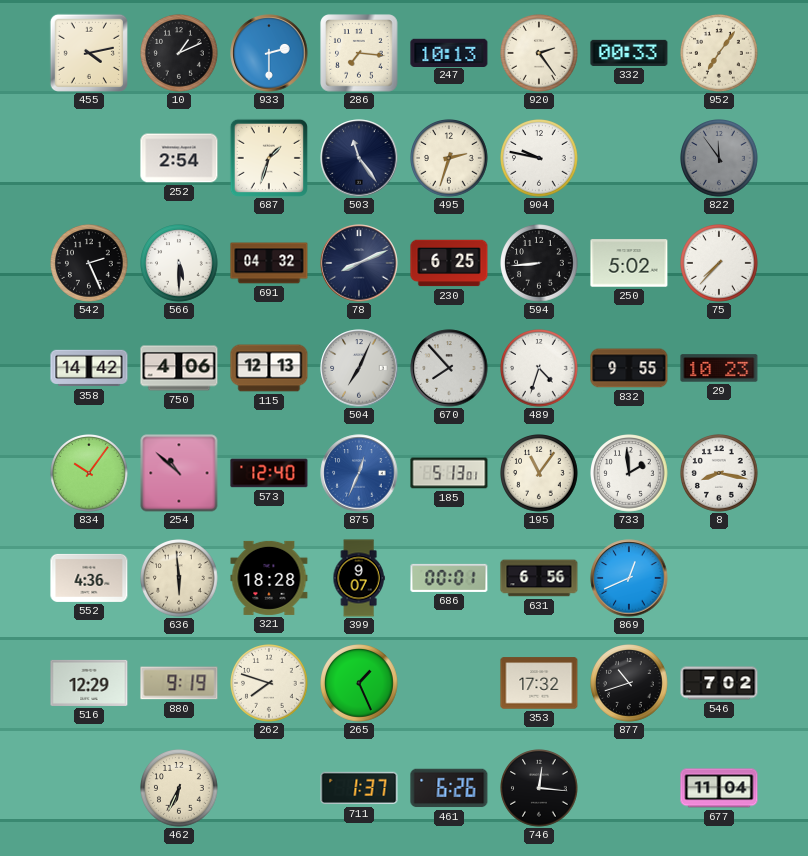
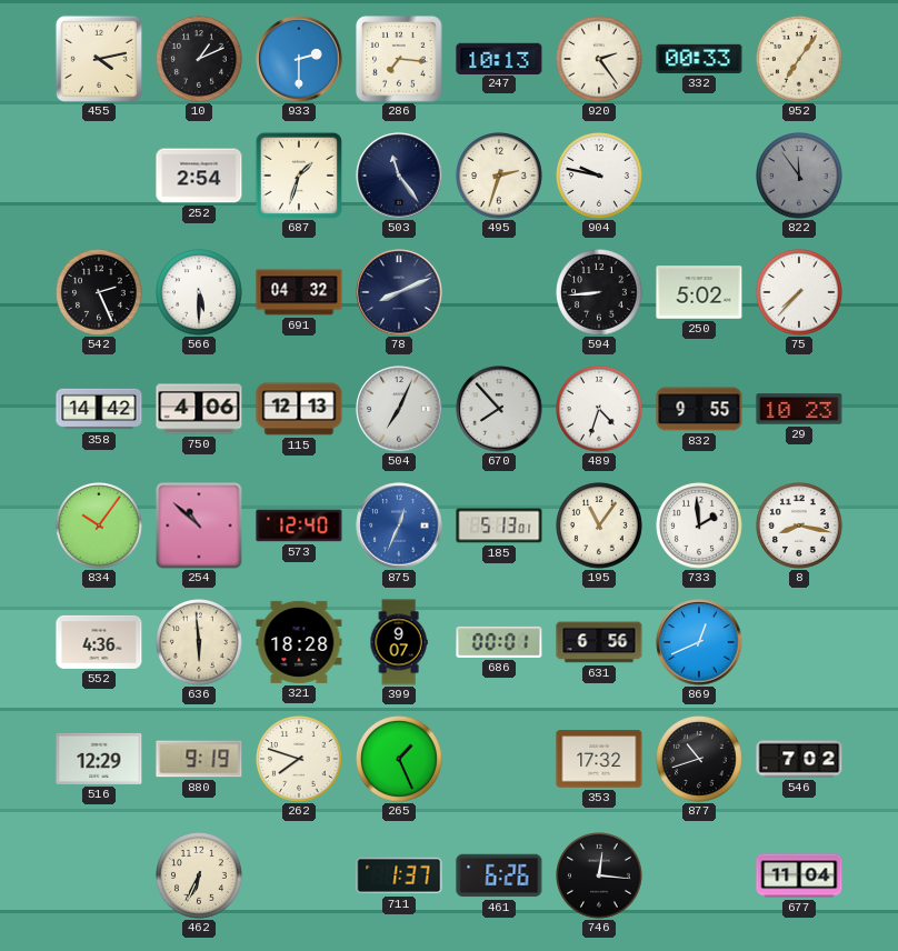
230: 6:25 -> none
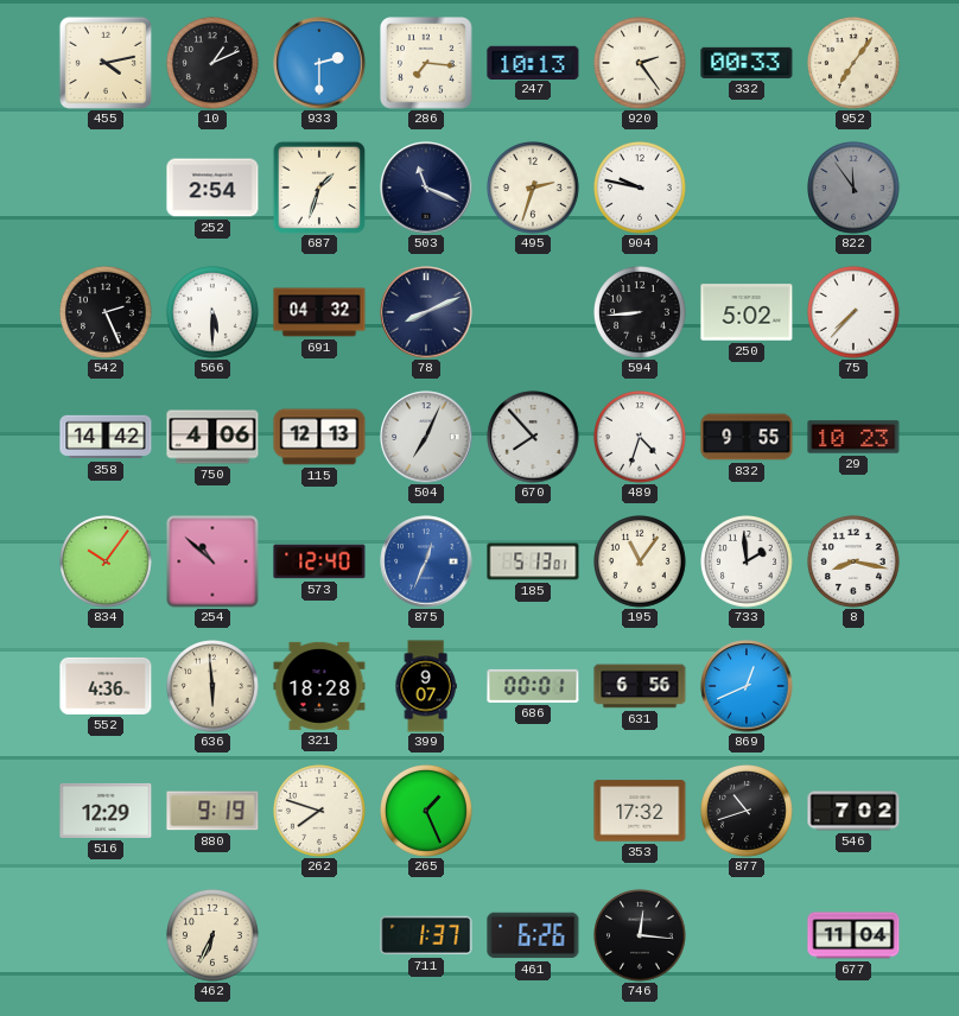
503: 11:24 -> 11:19
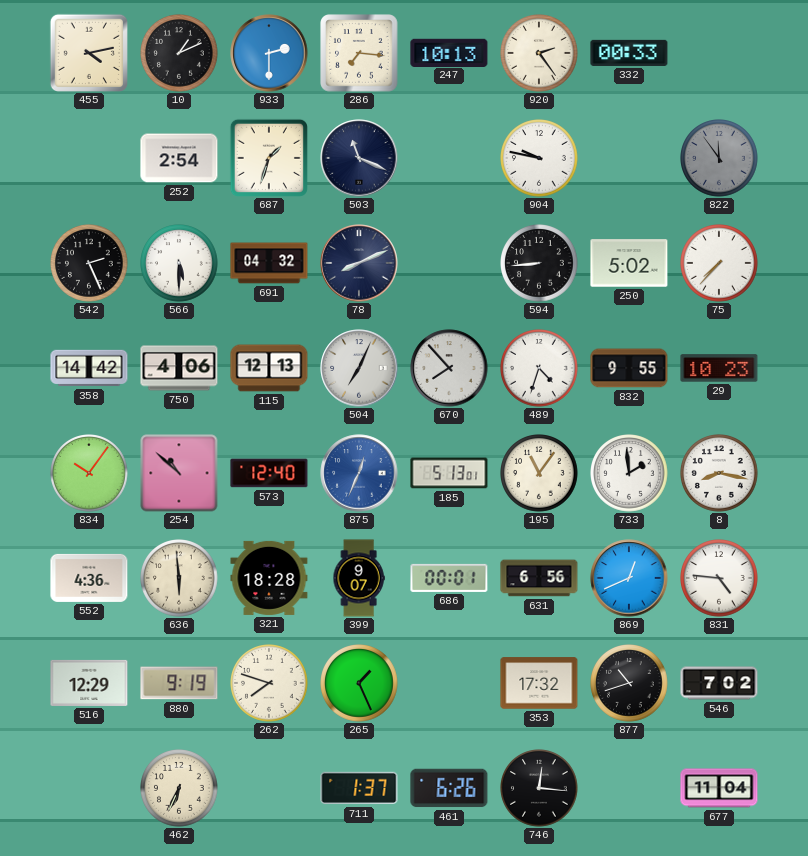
952: 7:06 -> none
495: 2:33 -> none
831: none -> 4:46
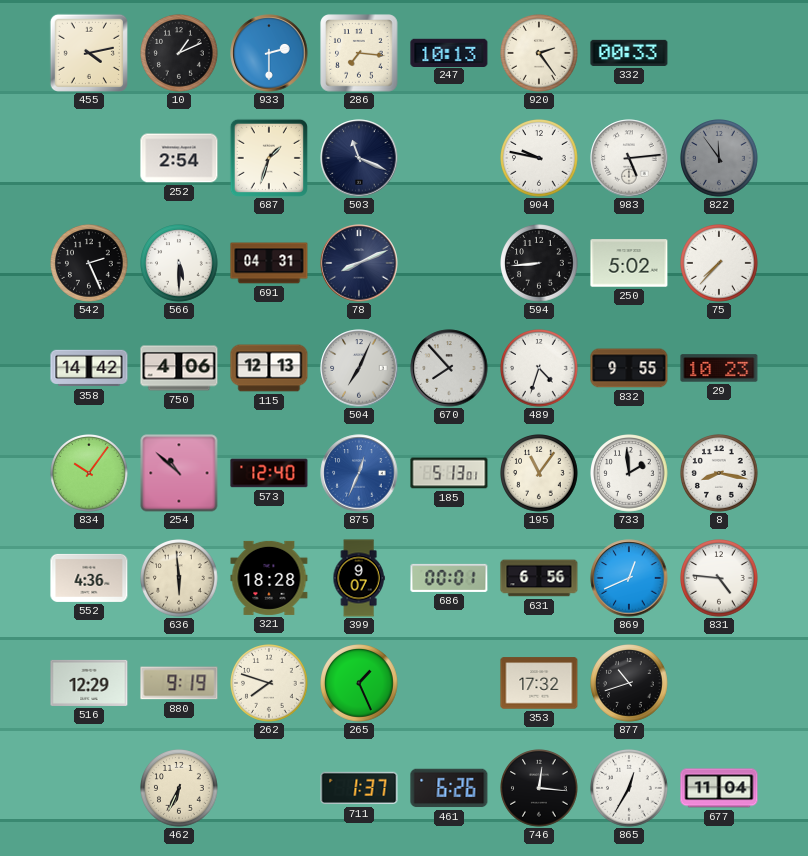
983: none -> 5:14
691: 04:32 -> 04:31
546: 7:02 -> none
865: none -> 12:35
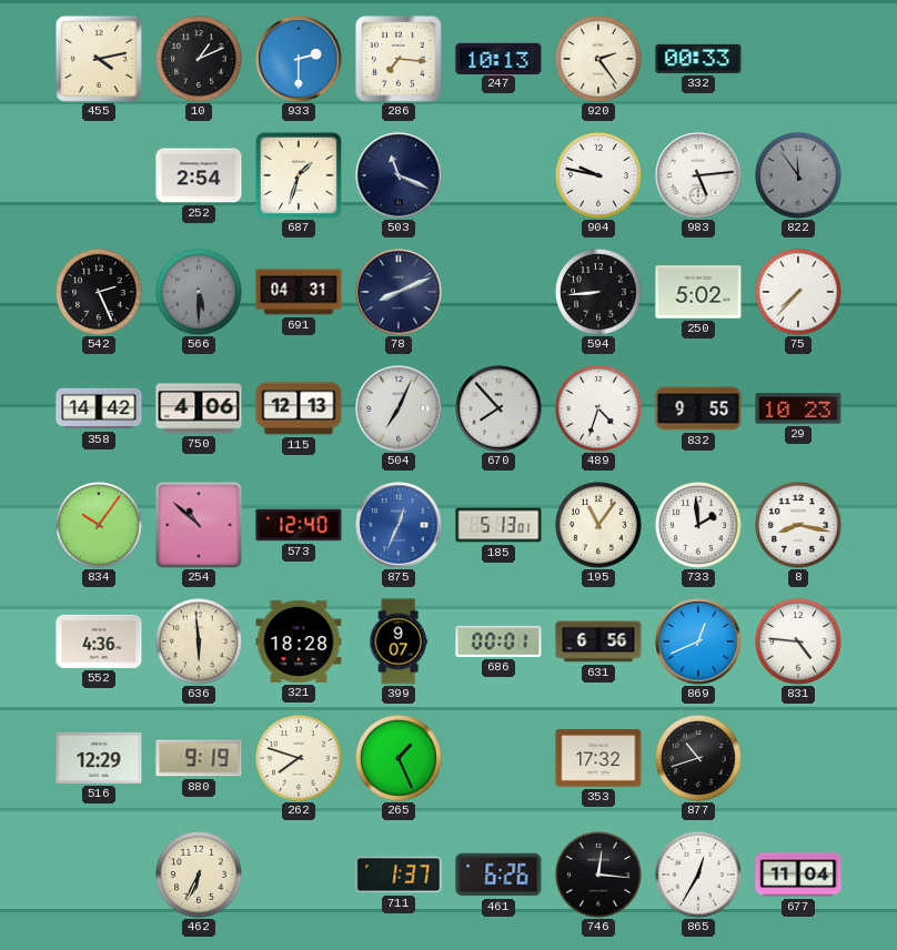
566 dial: white -> grey
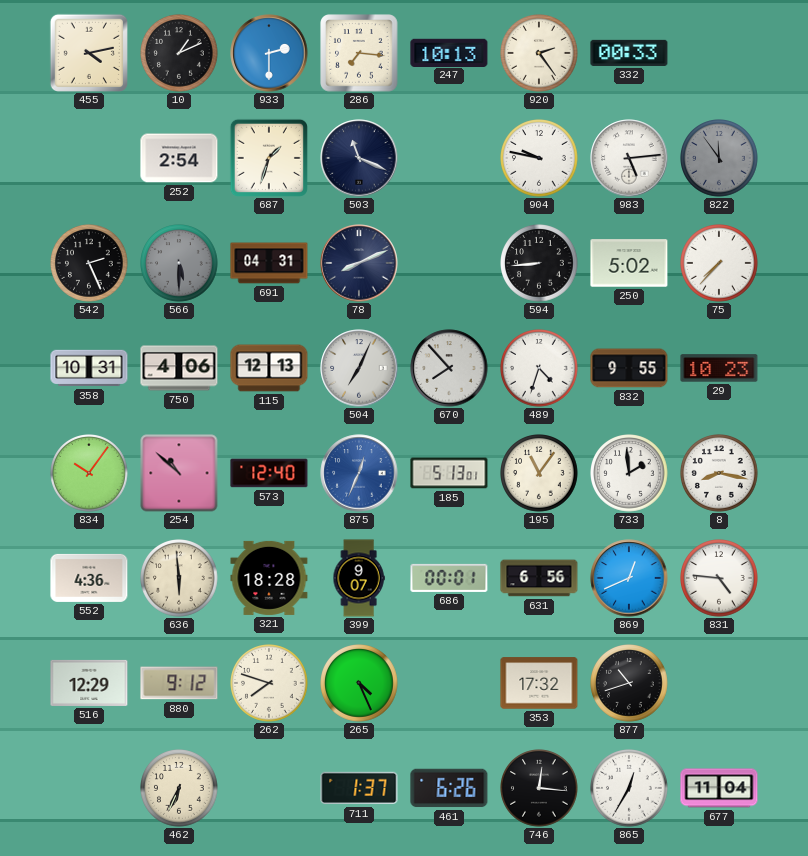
358: 14:42 -> 10:31
880: 9:19 -> 9:12
265: 1:26 -> 4:26
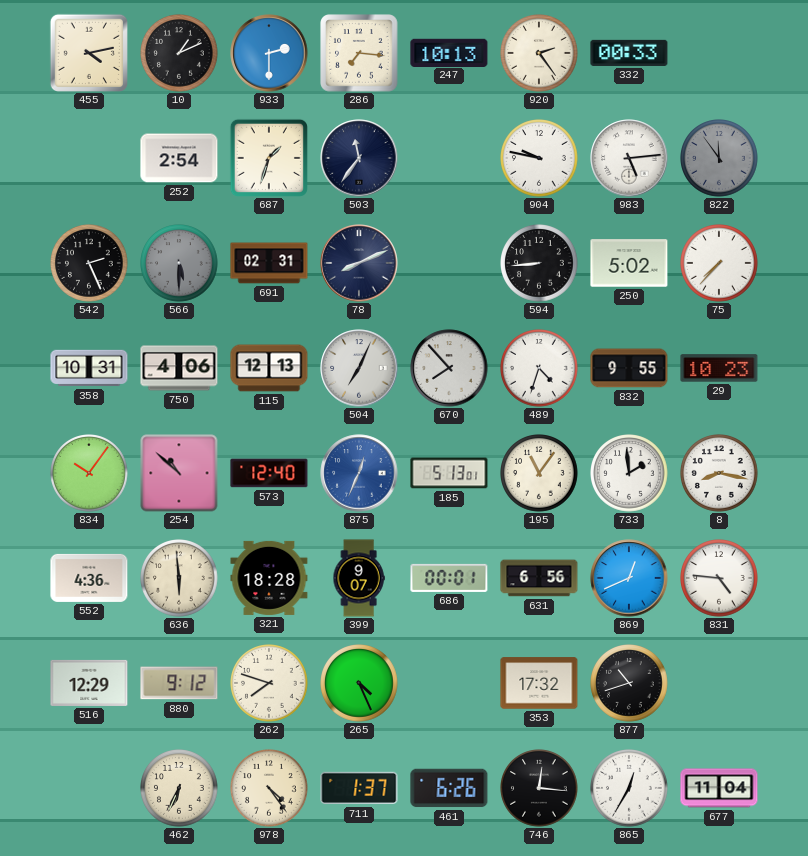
503: 11:19 -> 11:36
691: 04:31 -> 02:31
978: none -> 4:24
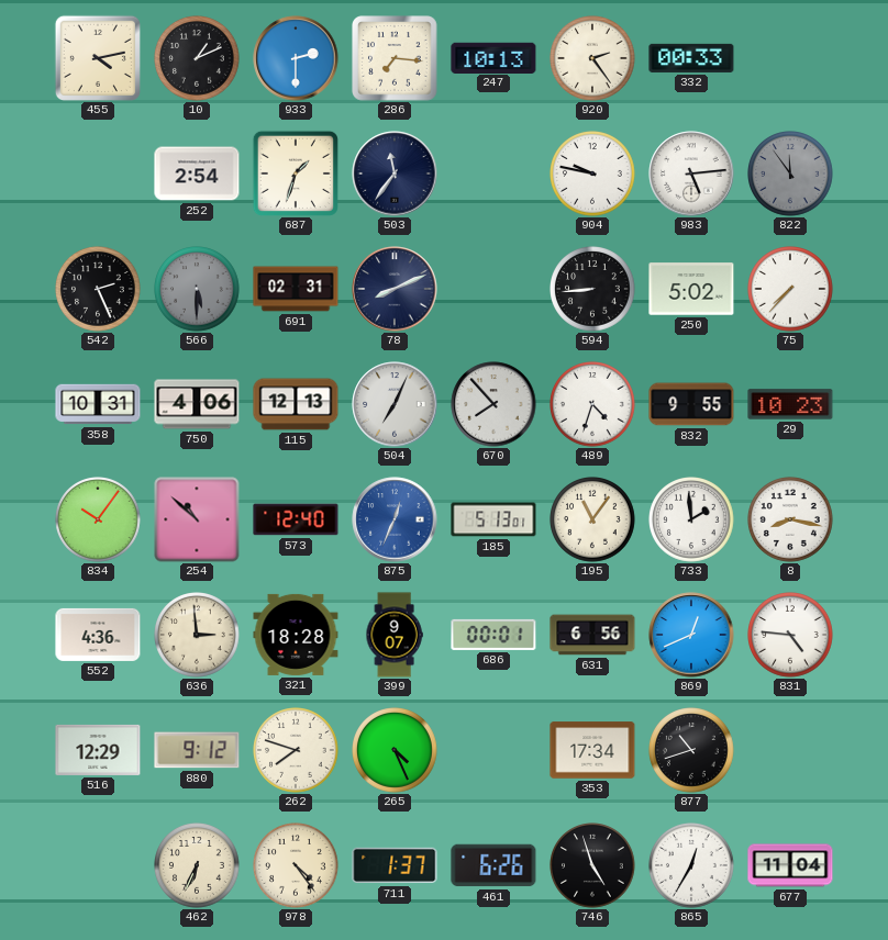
636: 5:59 -> 2:59
353: 17:32 -> 17:34
746: 12:16 -> 4:57
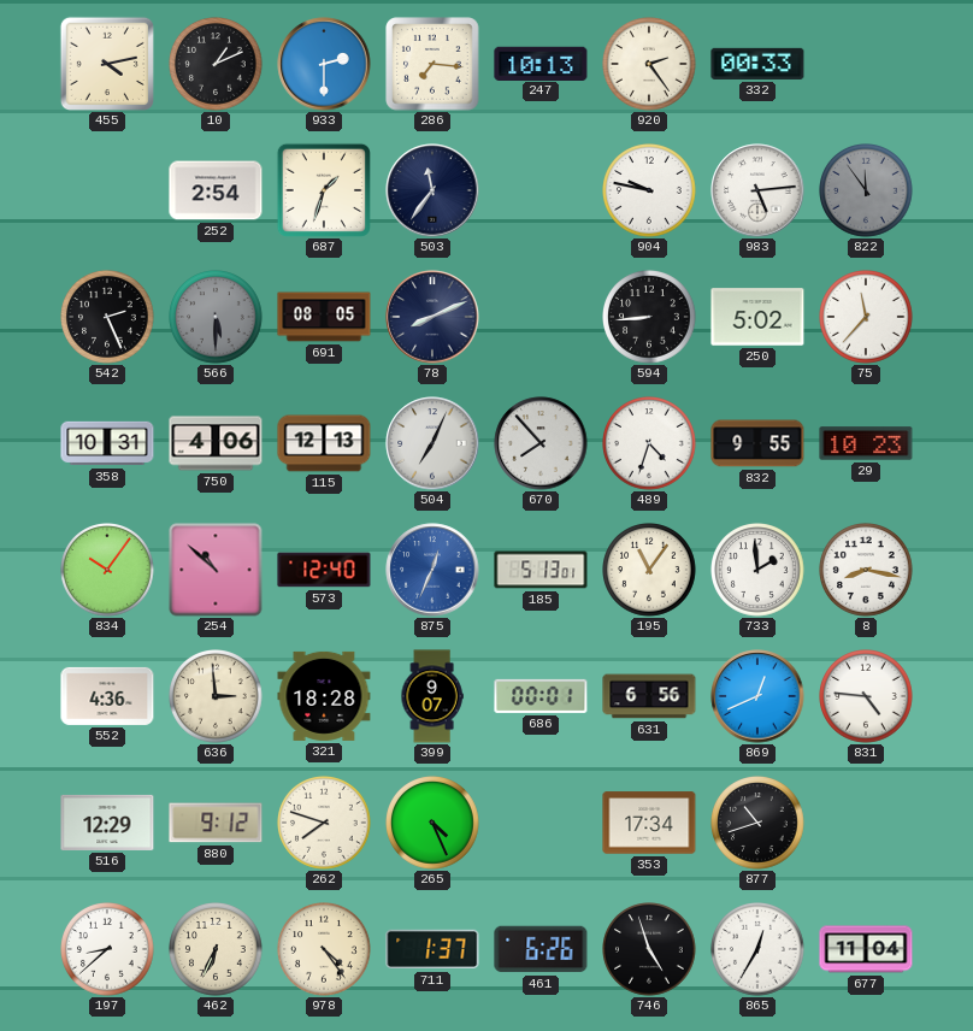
691: 02:31 -> 08:05
75: 7:37 -> 11:37
197: none -> 8:38
